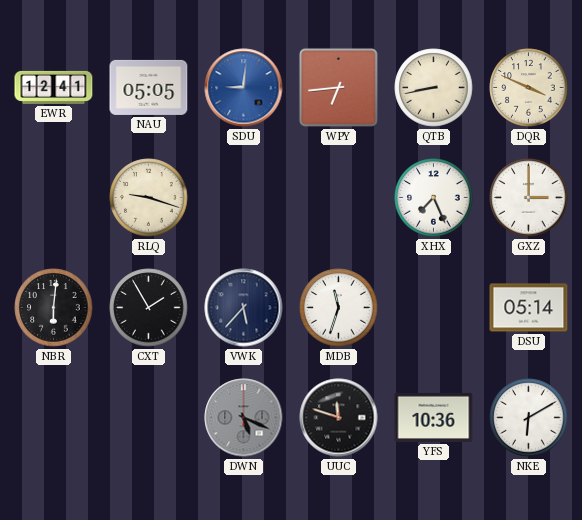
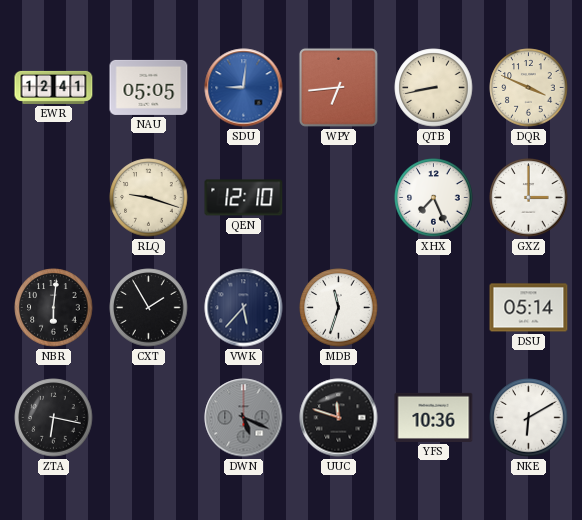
QEN: none -> 12:10
ZTA: none -> 6:17
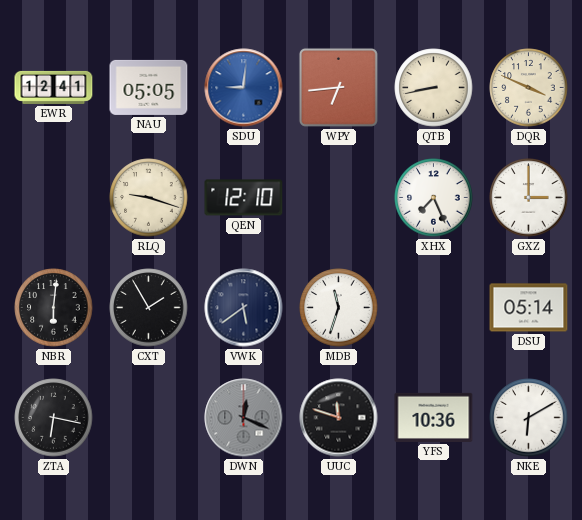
VWK: 5:37 -> 5:39
DWN: 5:19 -> 12:19
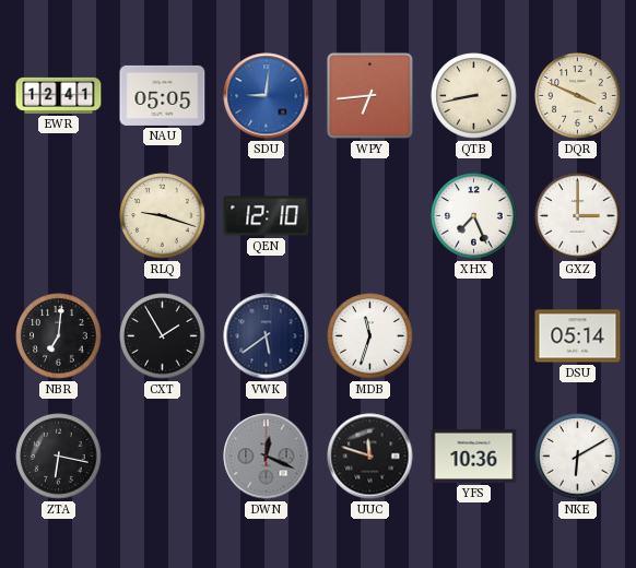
NBR: 6:01 -> 7:01
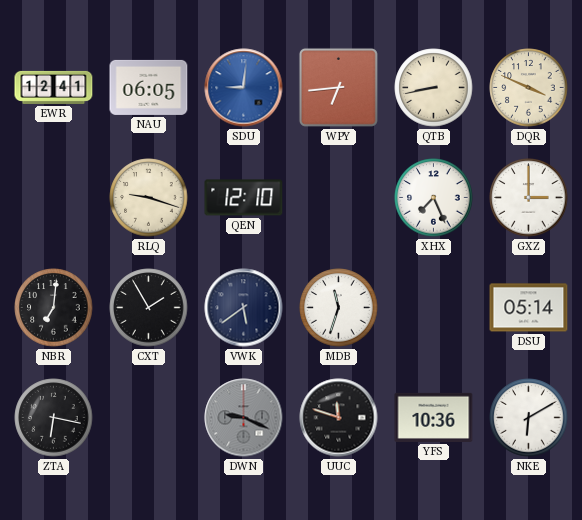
NAU: 05:05 -> 06:05
DWN: 12:19 -> 9:19
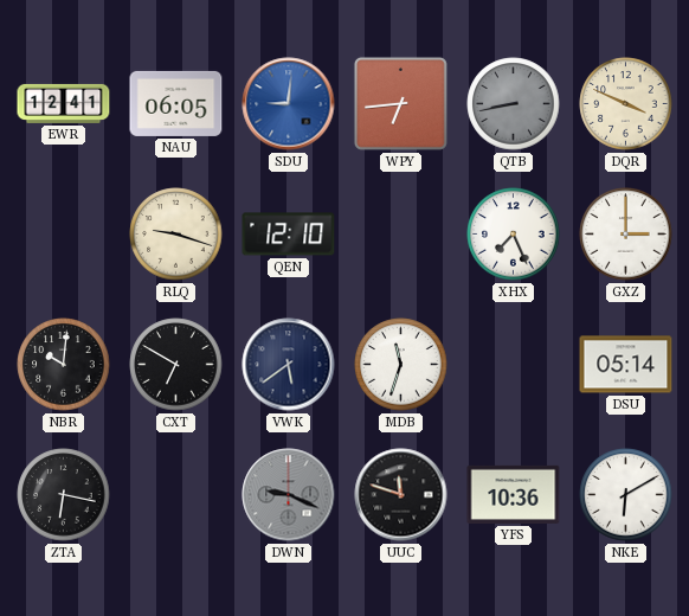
QTB dial: cream -> grey
NBR: 7:01 -> 10:01
CXT: 1:55 -> 6:50
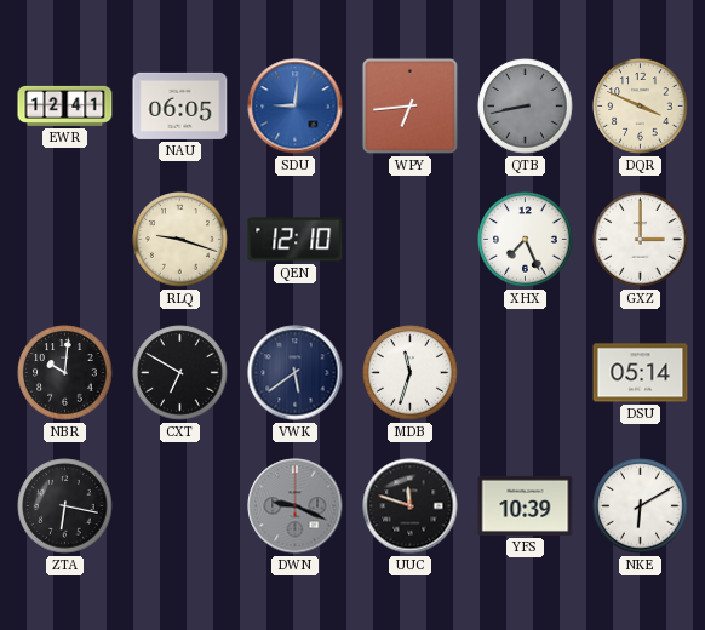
YFS: 10:36 -> 10:39
